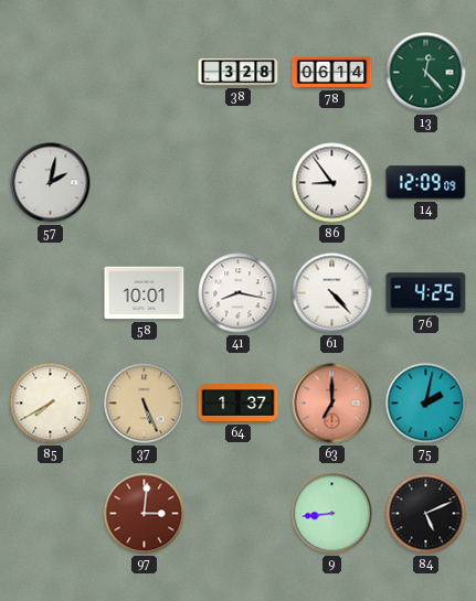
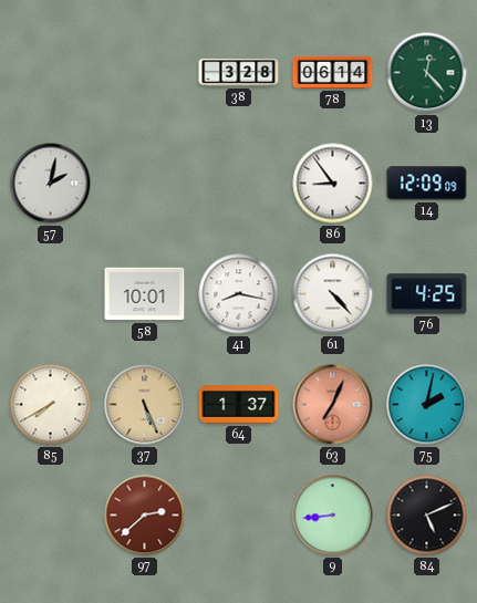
63: 7:00 -> 7:04
97: 3:01 -> 2:38
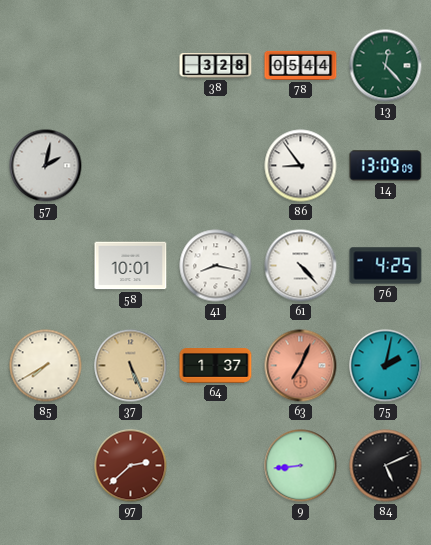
78: 06:14 -> 05:44
14: 12:09 -> 13:09
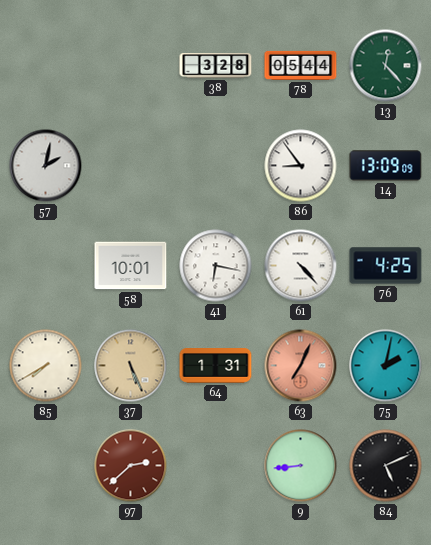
41: 8:17 -> 6:17
64: 1:37 -> 1:31
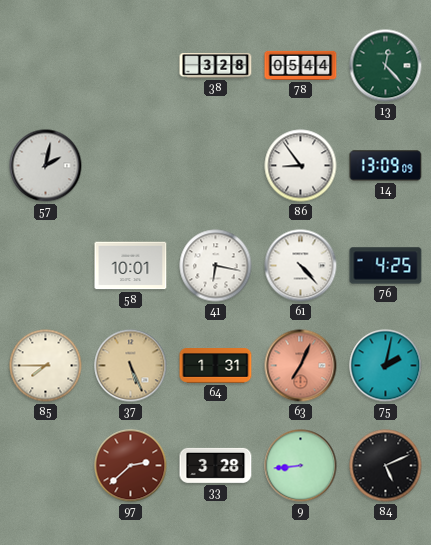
85: 7:40 -> 7:45
33: none -> 3:28
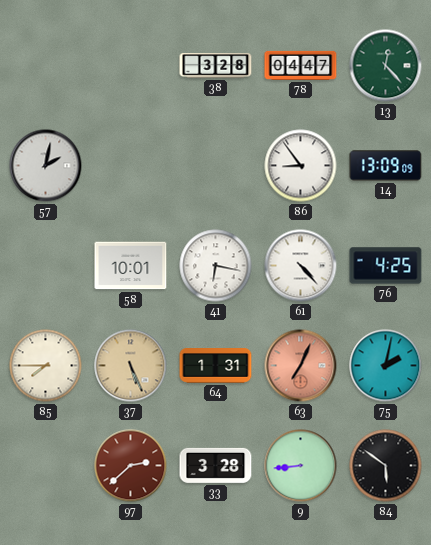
78: 05:44 -> 04:47
84: 5:11 -> 5:51
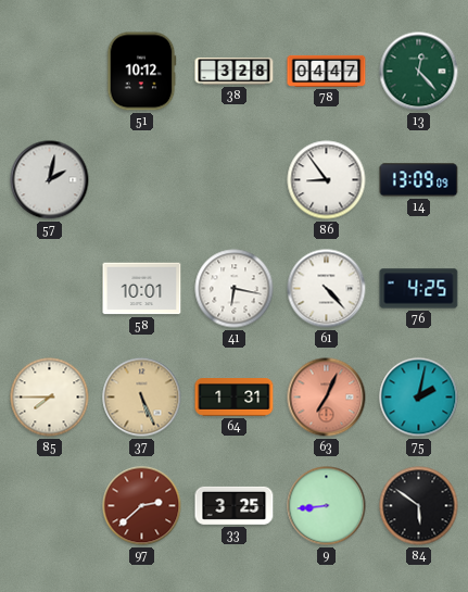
51: none -> 10:12
33: 3:28 -> 3:25
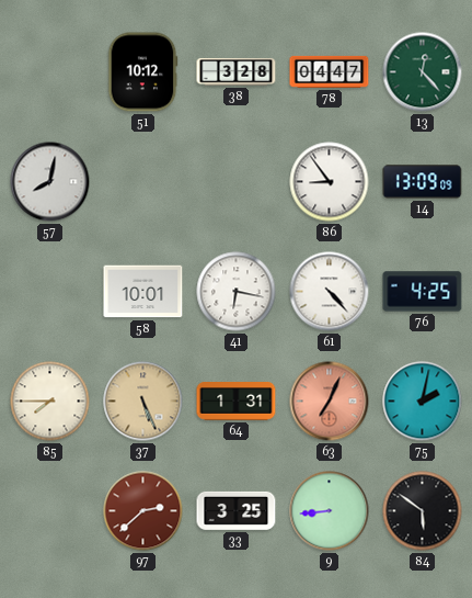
57: 2:02 -> 8:02
